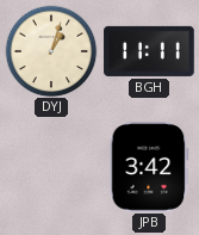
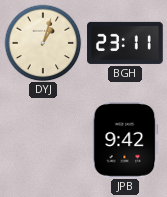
BGH: 11:11 -> 23:11
JPB: 3:42 -> 9:42
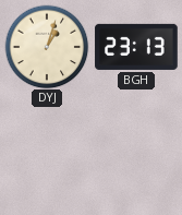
BGH: 23:11 -> 23:13
JPB: 9:42 -> none
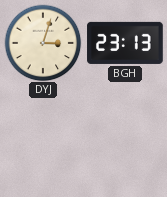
DYJ: 1:03 -> 3:03
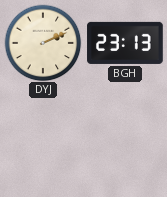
DYJ: 3:03 -> 2:11
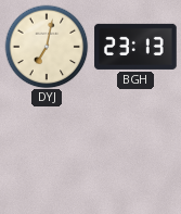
DYJ: 2:11 -> 7:02
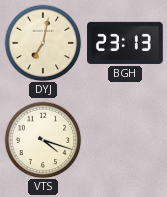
VTS: none -> 4:18
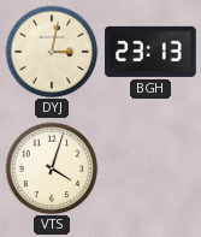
DYJ: 7:02 -> 3:02
VTS: 4:18 -> 4:03
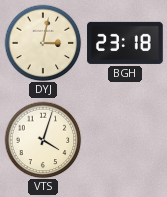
BGH: 23:13 -> 23:18
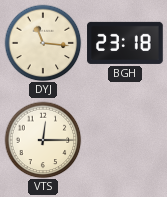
DYJ: 3:02 -> 11:16
VTS: 4:03 -> 12:15
